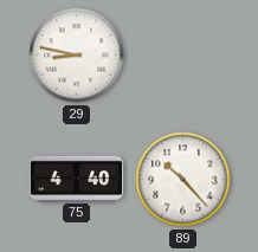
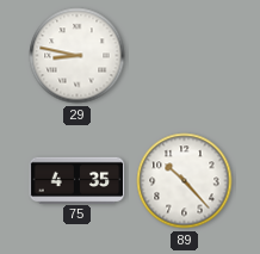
75: 4:40 -> 4:35
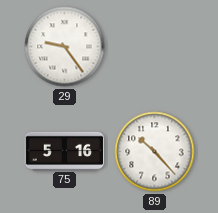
29: 8:47 -> 9:24
75: 4:35 -> 5:16
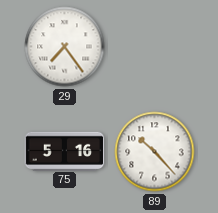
29: 9:24 -> 7:24
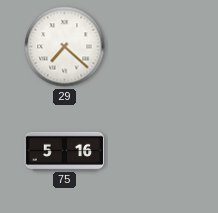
29: 7:24 -> 7:22
89: 10:23 -> none
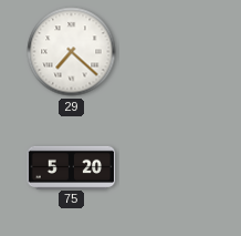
75: 5:16 -> 5:20
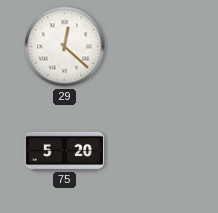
29: 7:22 -> 12:22
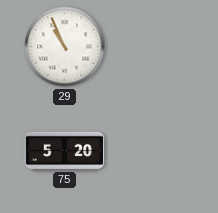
29: 12:22 -> 10:56
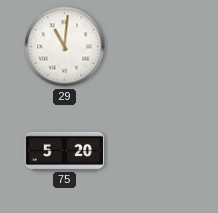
29: 10:56 -> 11:01
